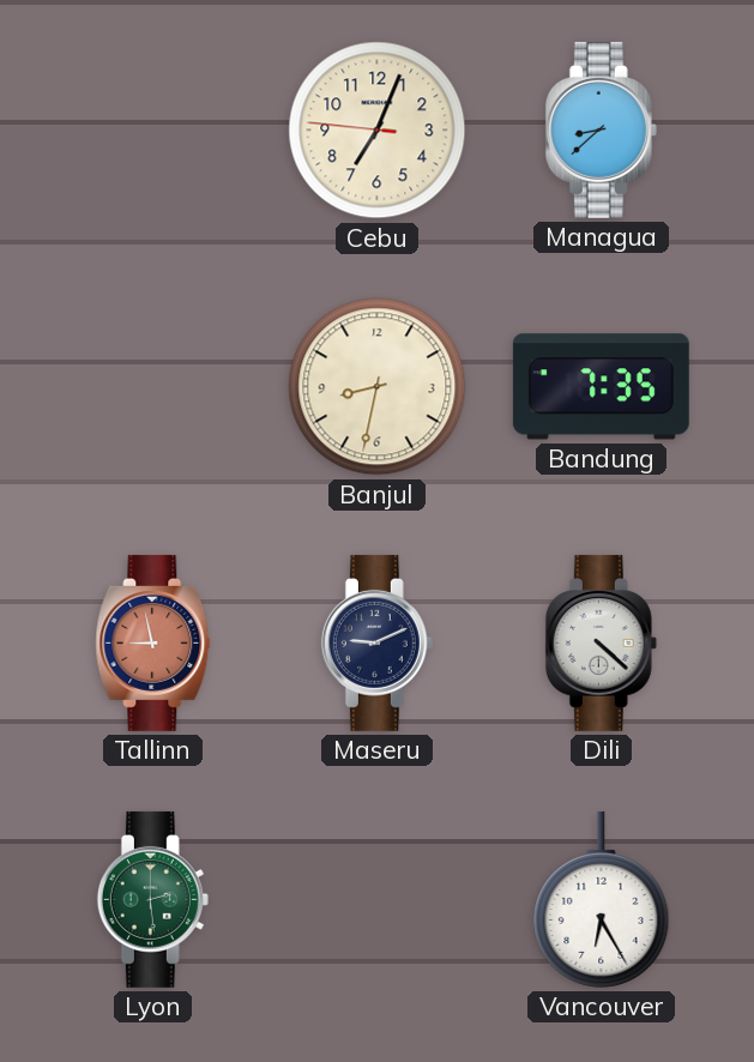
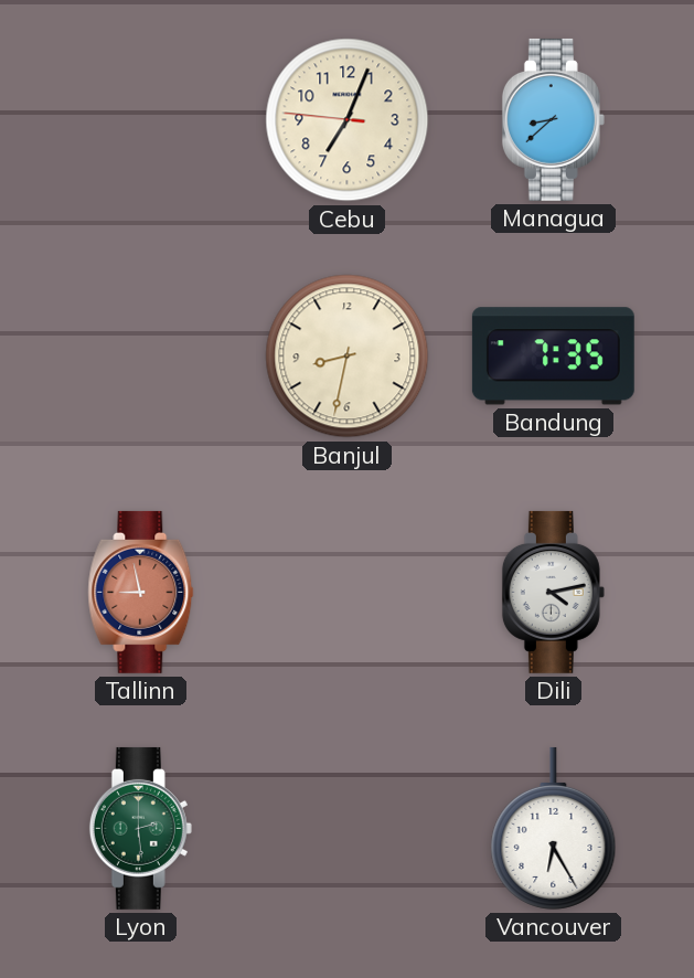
Maseru: 9:11 -> none
Dili: 4:22 -> 4:13
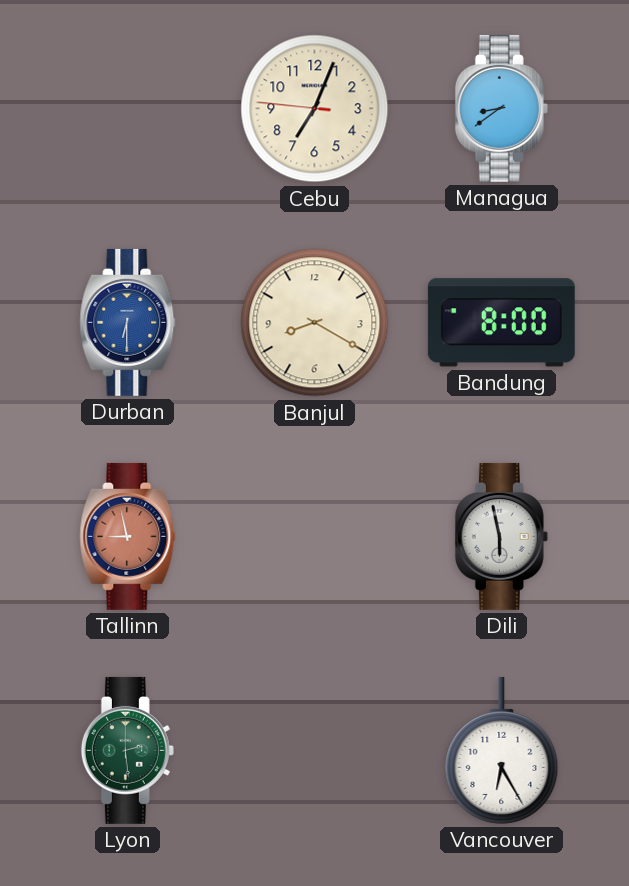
Managua: 8:38 -> 8:39
Durban: none -> 6:30
Banjul: 8:32 -> 8:20
Bandung: 7:35 -> 8:00
Dili: 4:13 -> 5:58
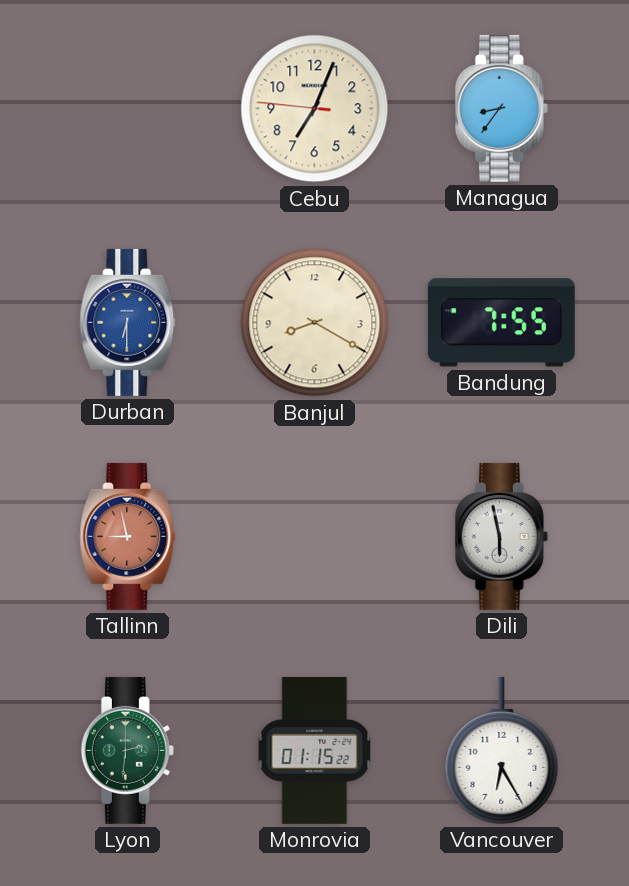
Managua: 8:39 -> 8:36
Bandung: 8:00 -> 7:55
Lyon: 2:29 -> 2:31
Monrovia: none -> 01:15
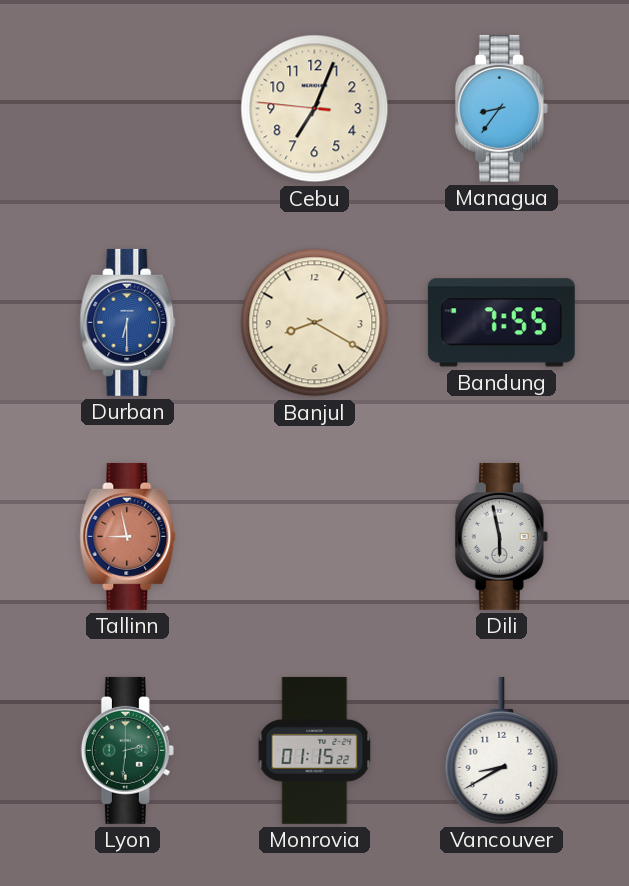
Vancouver: 6:25 -> 8:40
